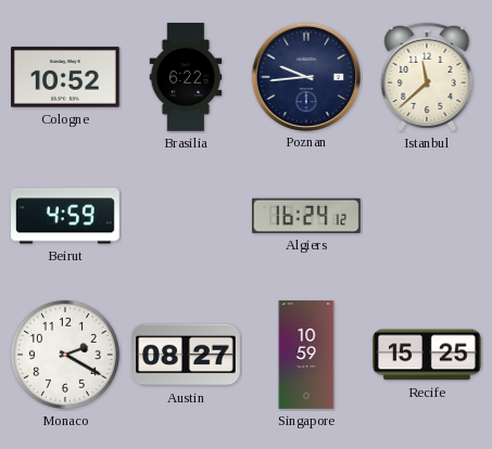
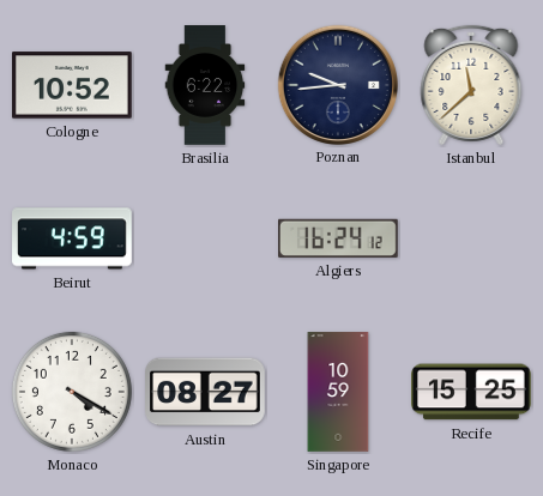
Monaco: 2:20 -> 4:20
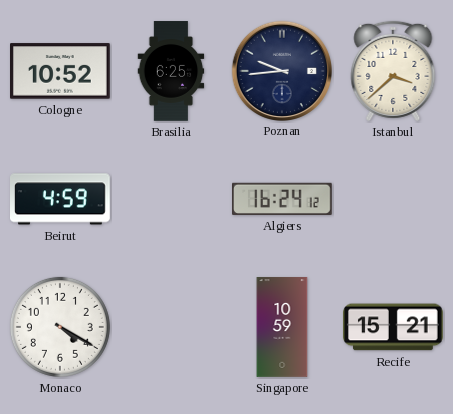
Brasilia: 6:22 -> 6:25
Istanbul: 11:38 -> 3:38
Austin: 08:27 -> none
Recife: 15:25 -> 15:21
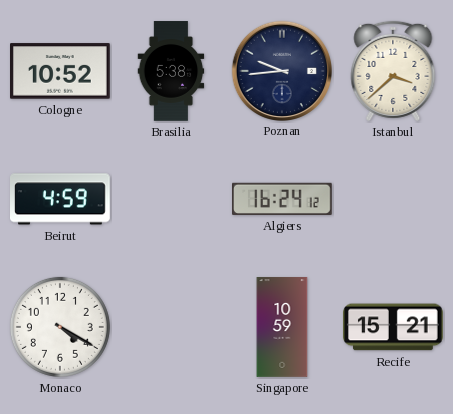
Brasilia: 6:25 -> 5:38
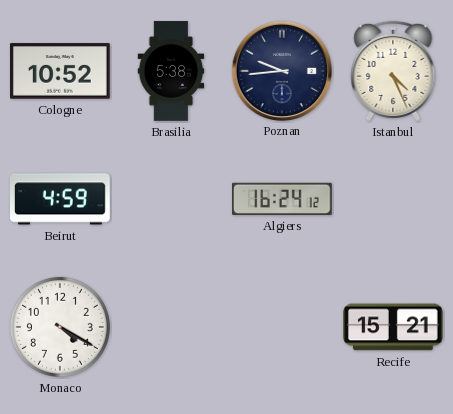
Istanbul: 3:38 -> 4:26
Singapore: 10:59 -> none
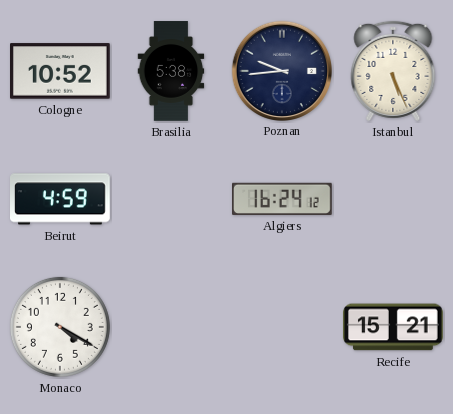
Istanbul: 4:26 -> 5:26
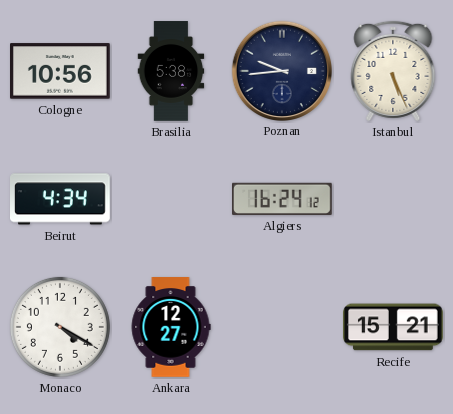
Cologne: 10:52 -> 10:56
Beirut: 4:59 -> 4:34
Ankara: none -> 12:27
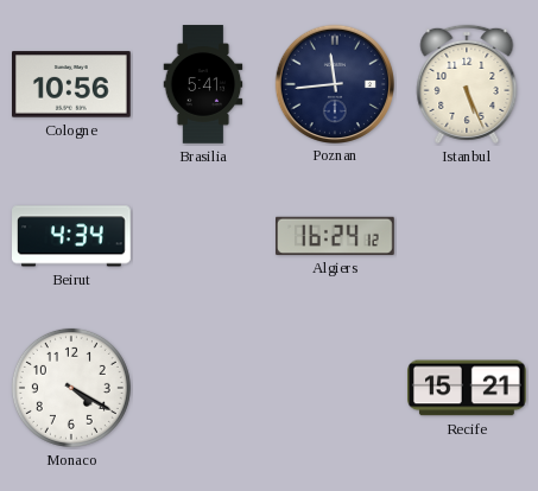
Brasilia: 5:38 -> 5:41
Poznan: 9:44 -> 11:44
Ankara: 12:27 -> none
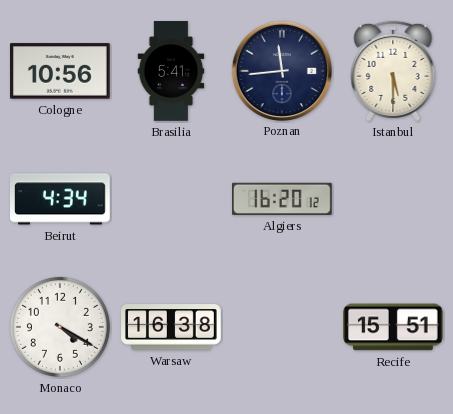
Istanbul: 5:26 -> 5:30
Algiers: 16:24 -> 16:20
Warsaw: none -> 16:38
Recife: 15:21 -> 15:51
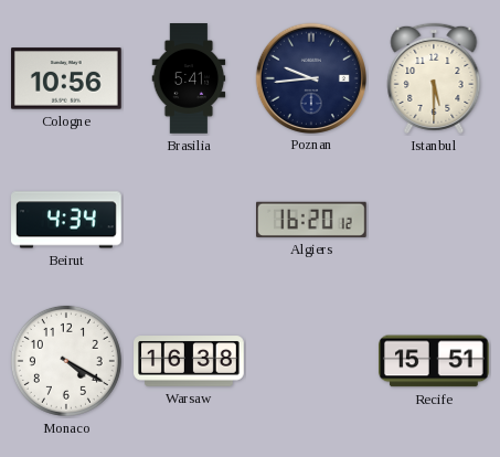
Poznan: 11:44 -> 9:44
